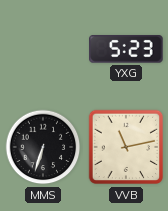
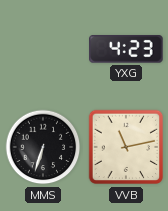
YXG: 5:23 -> 4:23
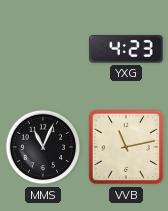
MMS: 6:33 -> 11:04
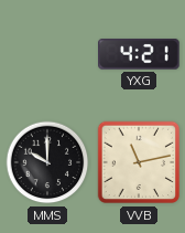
YXG: 4:23 -> 4:21
MMS: 11:04 -> 10:00
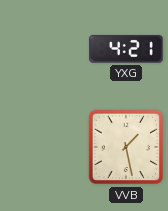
MMS: 10:00 -> none
VVB: 11:13 -> 1:28
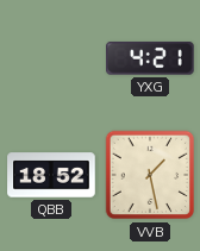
QBB: none -> 18:52
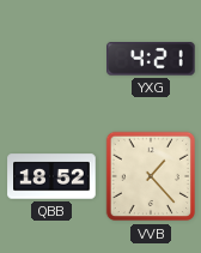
VVB: 1:28 -> 1:23
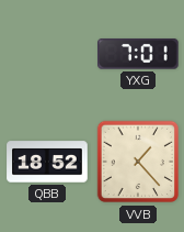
YXG: 4:21 -> 7:01
